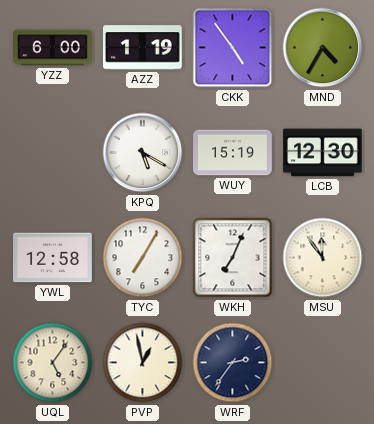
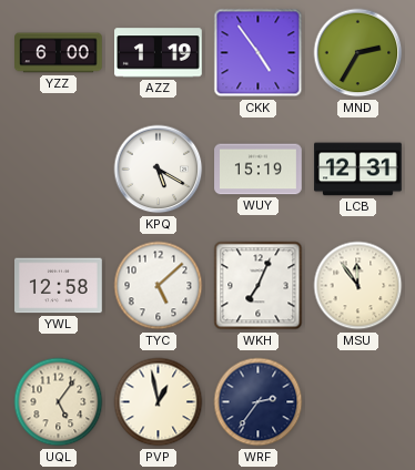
MND: 4:35 -> 2:35
LCB: 12:30 -> 12:31
TYC: 7:05 -> 5:08
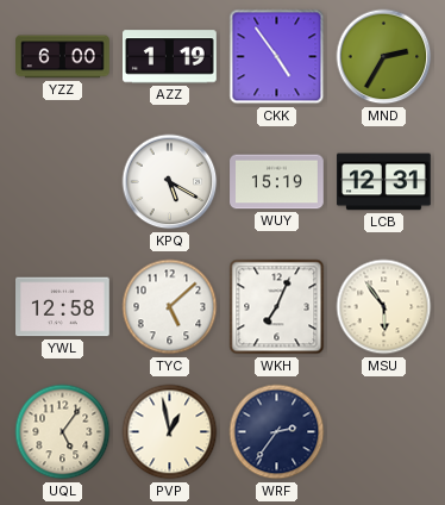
MSU: 11:54 -> 5:54
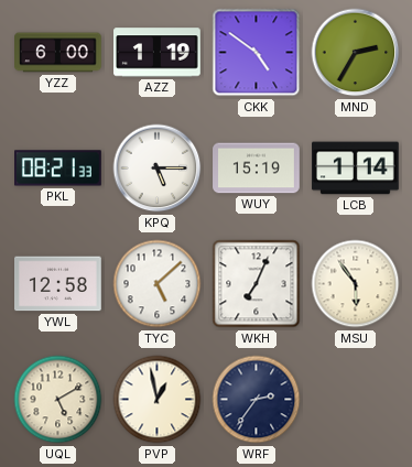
CKK: 4:54 -> 4:51
PKL: none -> 08:21
KPQ: 5:20 -> 5:15
LCB: 12:31 -> 1:14
UQL: 5:06 -> 5:10
